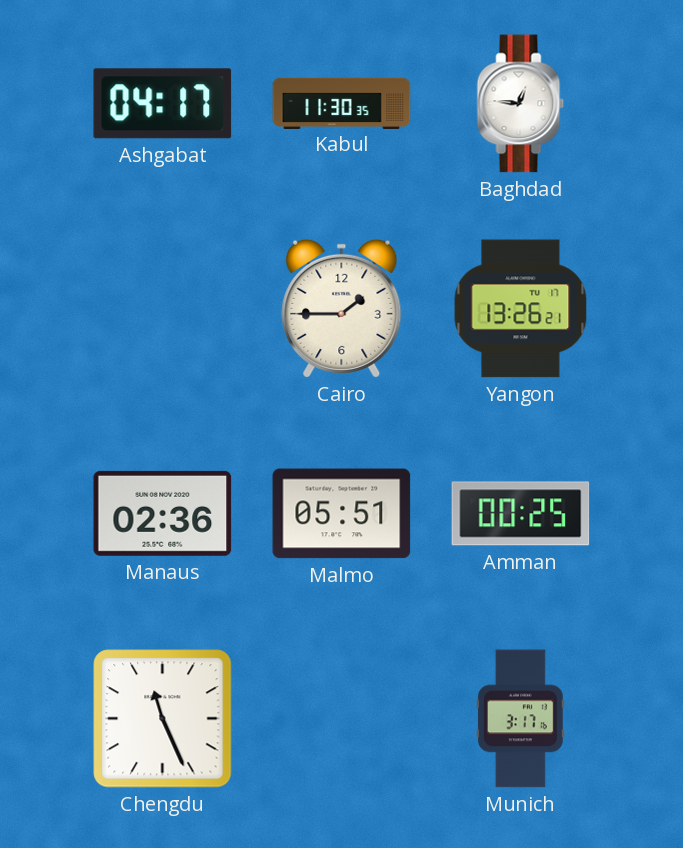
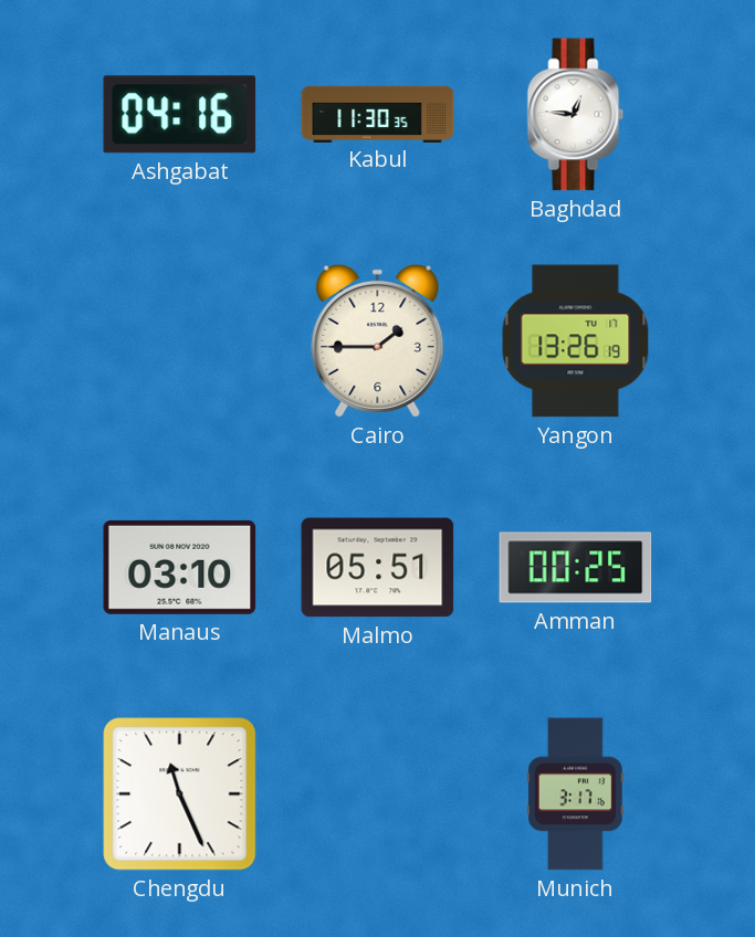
Ashgabat: 04:17 -> 04:16
Yangon: 13:26:21 -> 13:26:19
Manaus: 02:36 -> 03:10
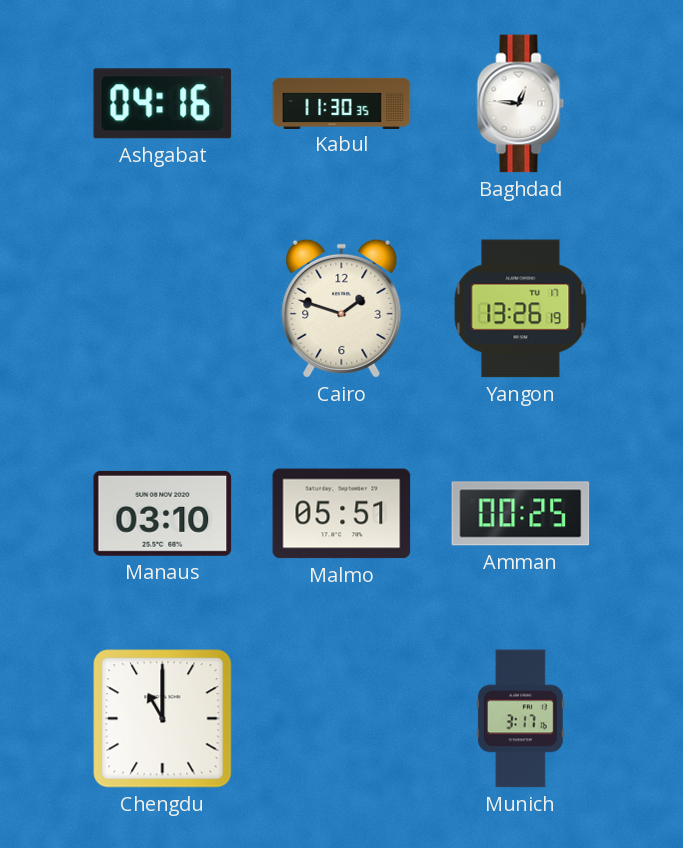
Cairo: 1:45 -> 1:48
Chengdu: 11:26 -> 11:00
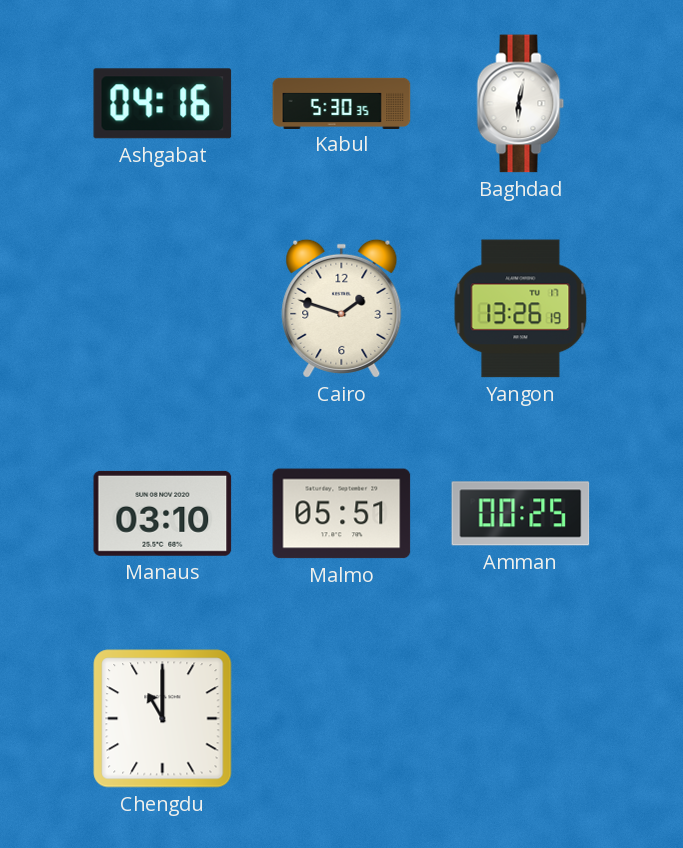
Kabul: 11:30 -> 5:30
Baghdad: 12:46 -> 6:02
Munich: 3:17 -> none
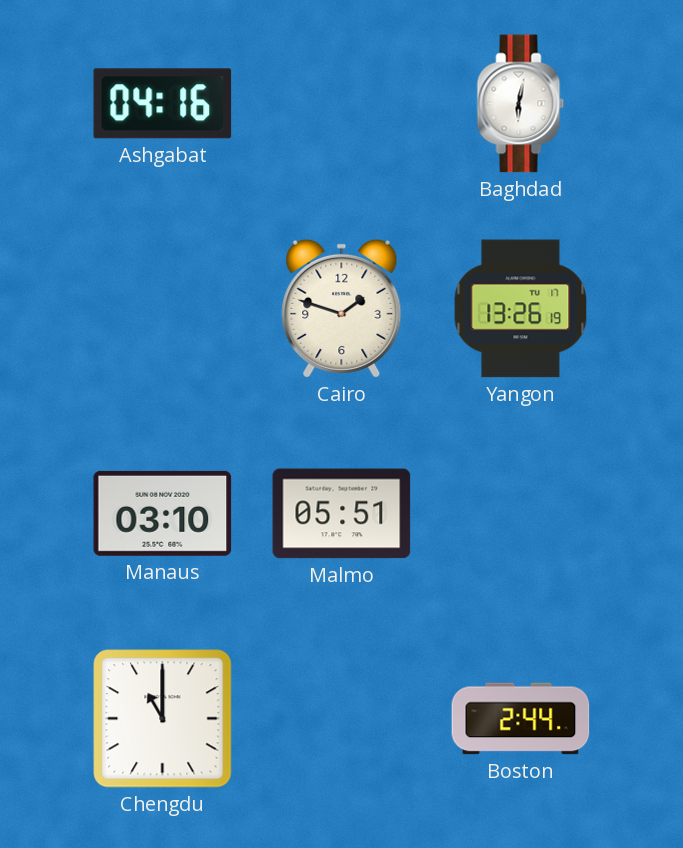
Kabul: 5:30 -> none
Amman: 00:25 -> none
Boston: none -> 2:44
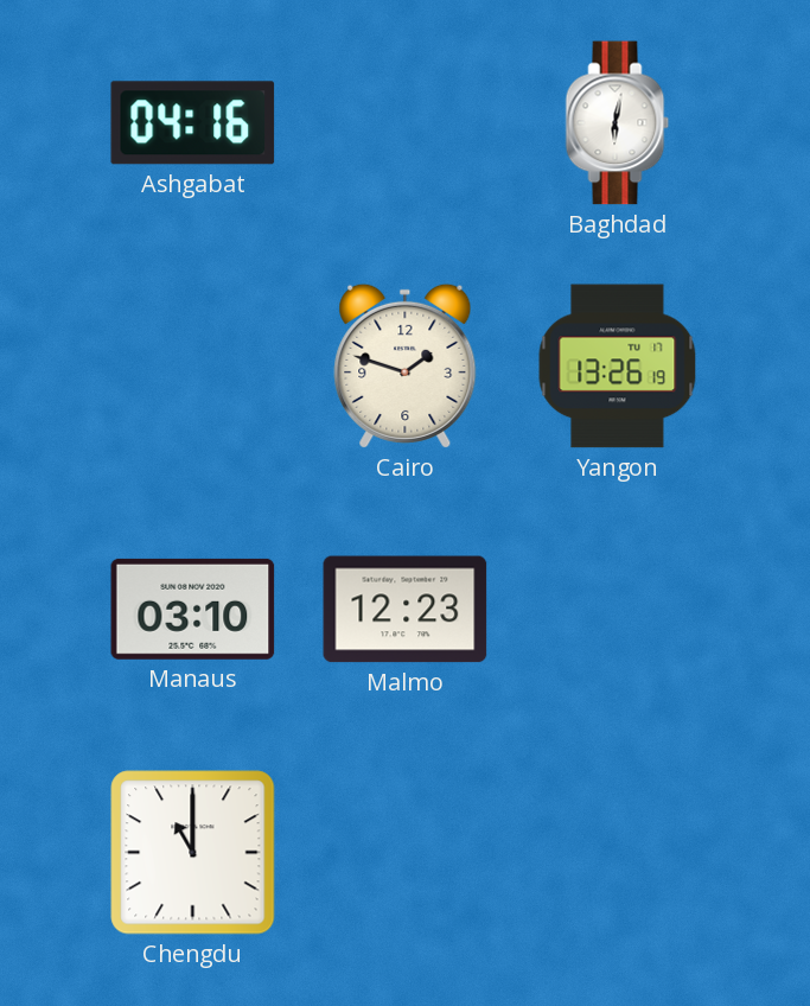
Malmo: 05:51 -> 12:23
Boston: 2:44 -> none
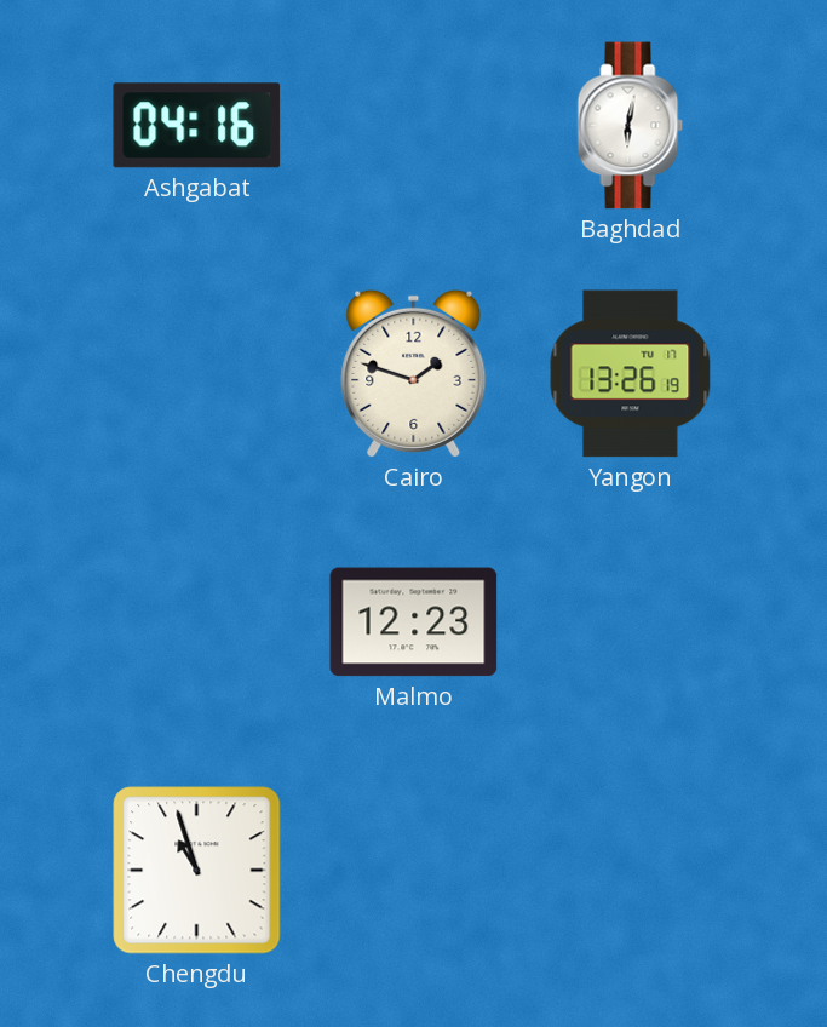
Manaus: 03:10 -> none
Chengdu: 11:00 -> 10:57
